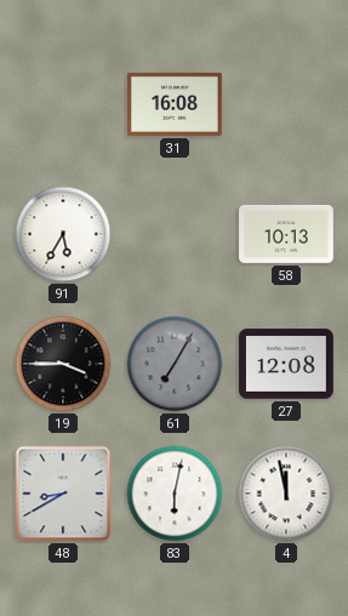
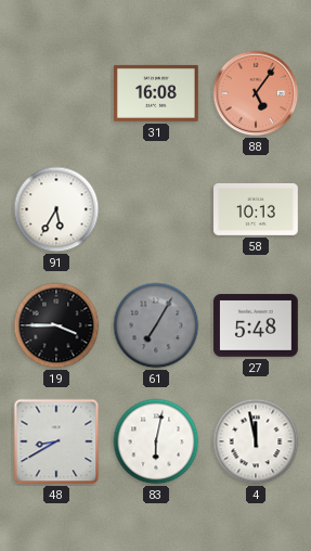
88: none -> 5:06
27: 12:08 -> 5:48
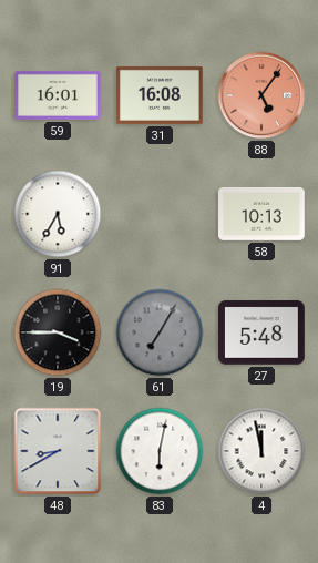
59: none -> 16:01
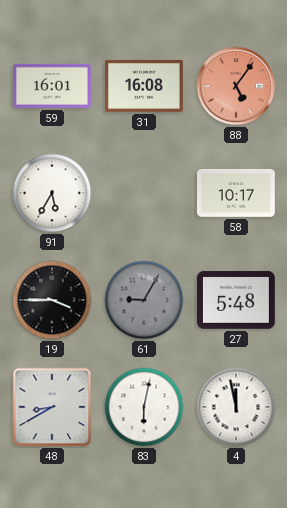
58: 10:13 -> 10:17
61: 7:05 -> 9:05
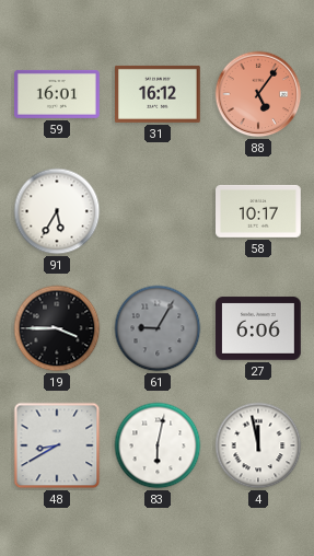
31: 16:08 -> 16:12
27: 5:48 -> 6:06
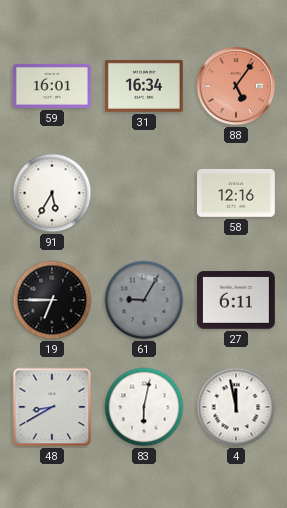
31: 16:12 -> 16:34
58: 10:17 -> 12:16
19: 3:45 -> 6:45
27: 6:06 -> 6:11
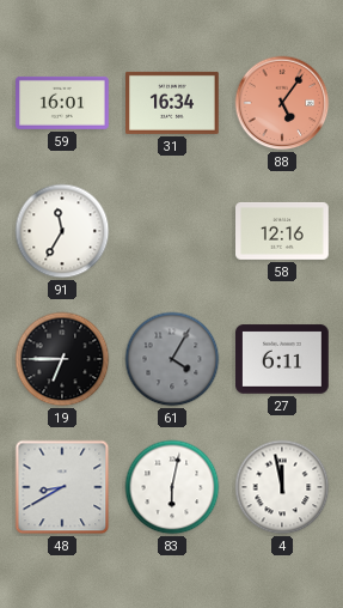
91: 5:35 -> 11:35
61: 9:05 -> 4:05
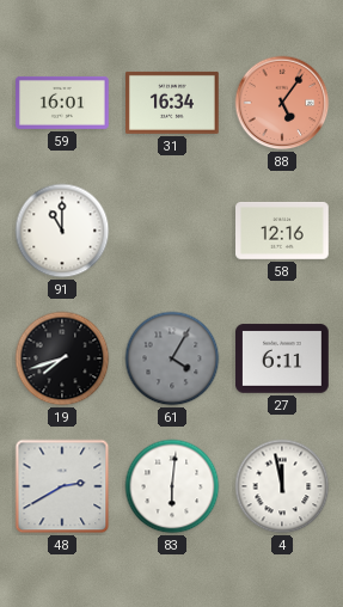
91: 11:35 -> 11:00
19: 6:45 -> 7:42
48: 8:40 -> 2:40
83: 6:02 -> 6:01
